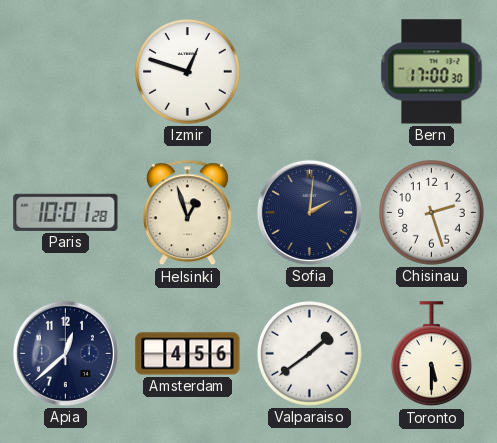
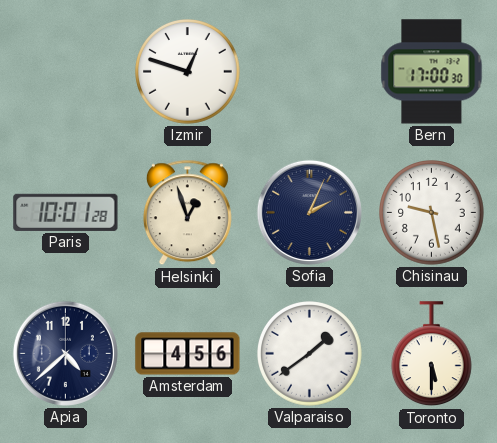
Sofia: 2:01 -> 2:04
Chisinau: 2:27 -> 9:28
Apia: 12:38 -> 4:38
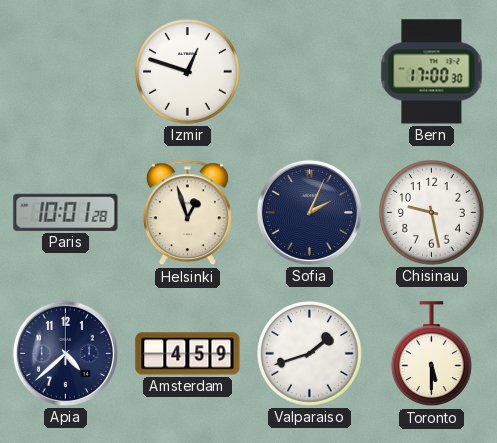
Amsterdam: 4:56 -> 4:59
Valparaiso: 1:39 -> 1:42
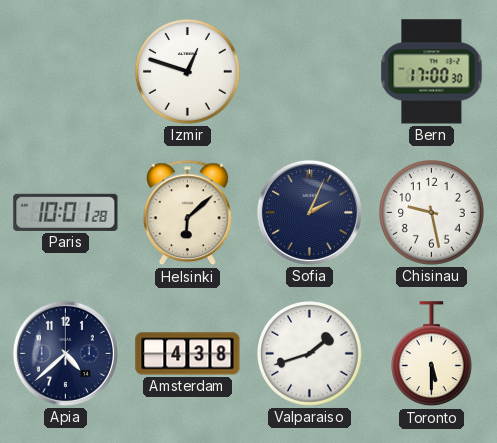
Helsinki: 12:57 -> 6:08
Amsterdam: 4:59 -> 4:38
